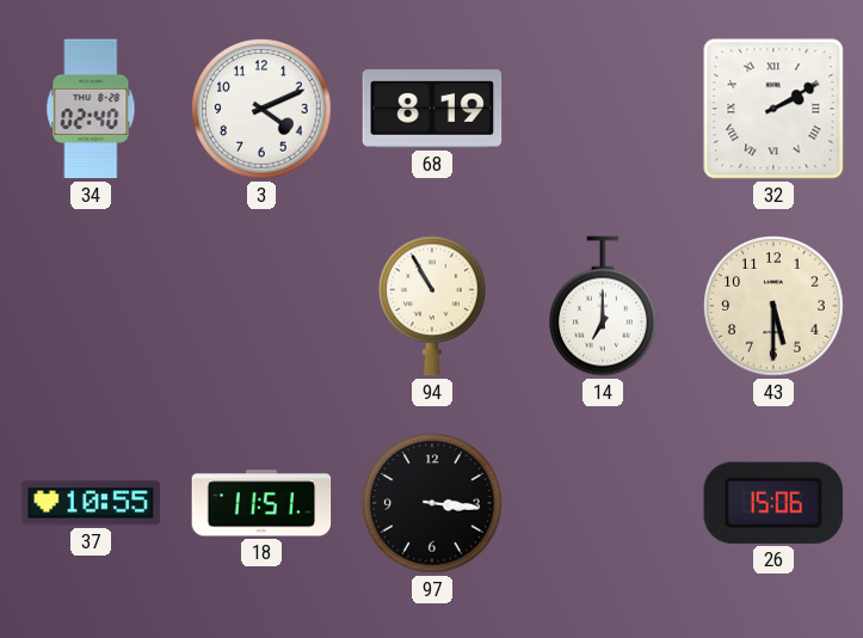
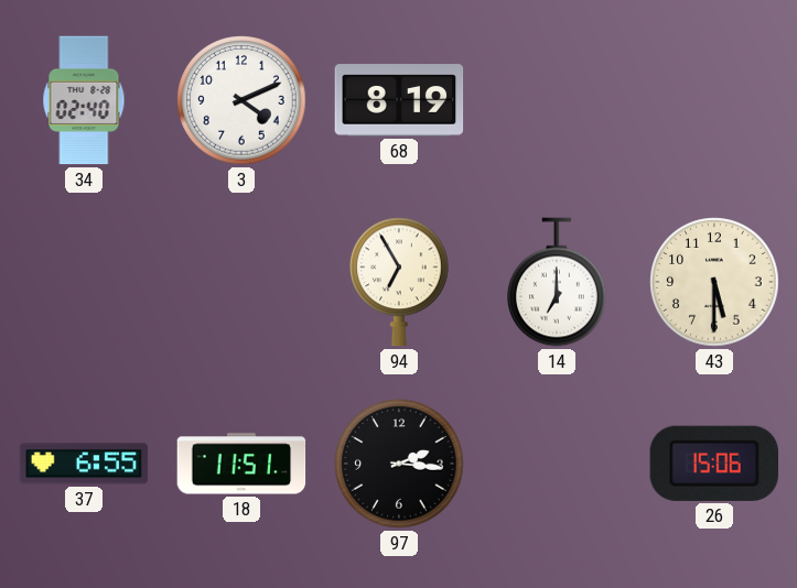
32: 2:10 -> none
94: 10:55 -> 6:55
37: 10:55 -> 6:55
97: 3:16 -> 2:16
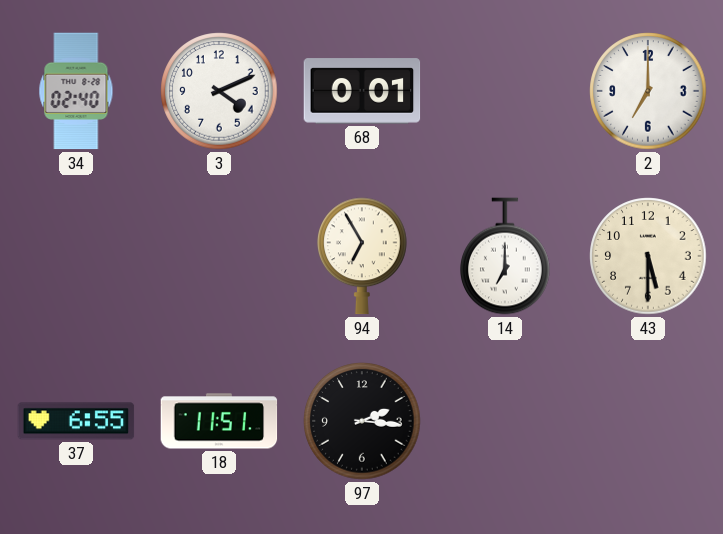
68: 8:19 -> 0:01
2: none -> 7:00
26: 15:06 -> none
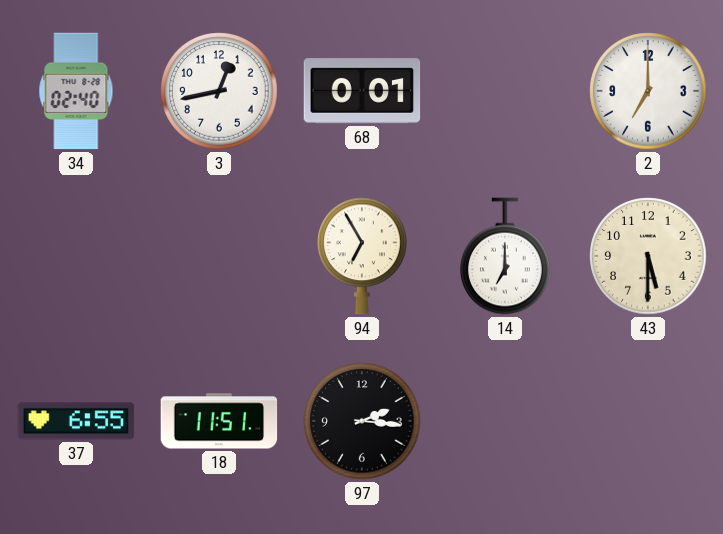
3: 4:11 -> 12:43
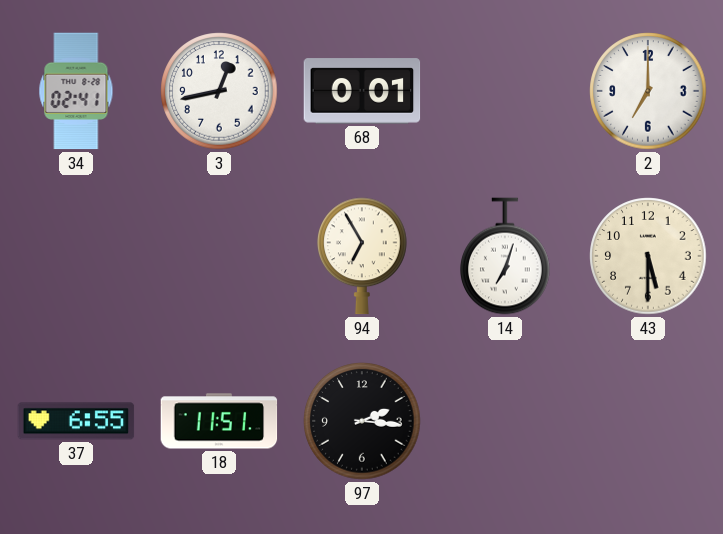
34: 02:40 -> 02:41
14: 7:00 -> 7:03
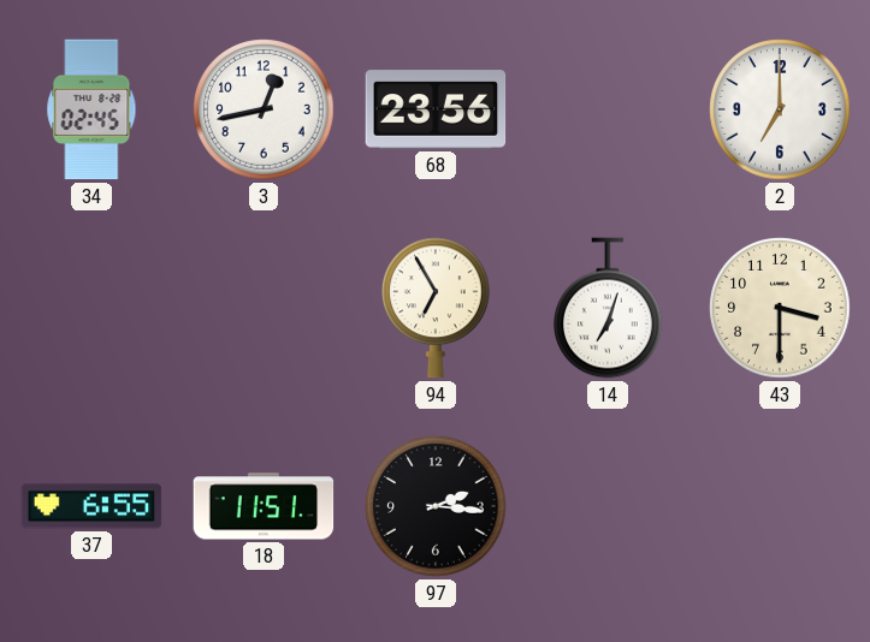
34: 02:41 -> 02:45
68: 0:01 -> 23:56
43: 5:30 -> 3:30
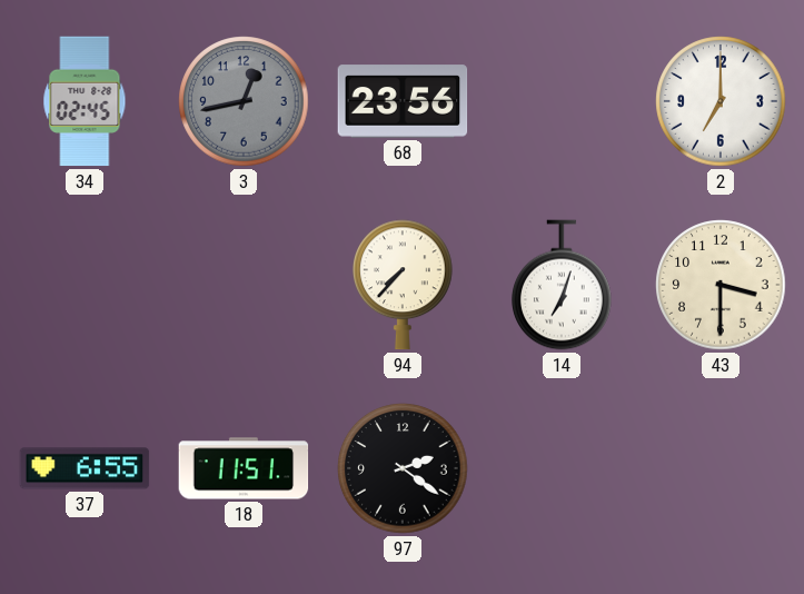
3 dial: white -> grey
94: 6:55 -> 7:37
97: 2:16 -> 2:21
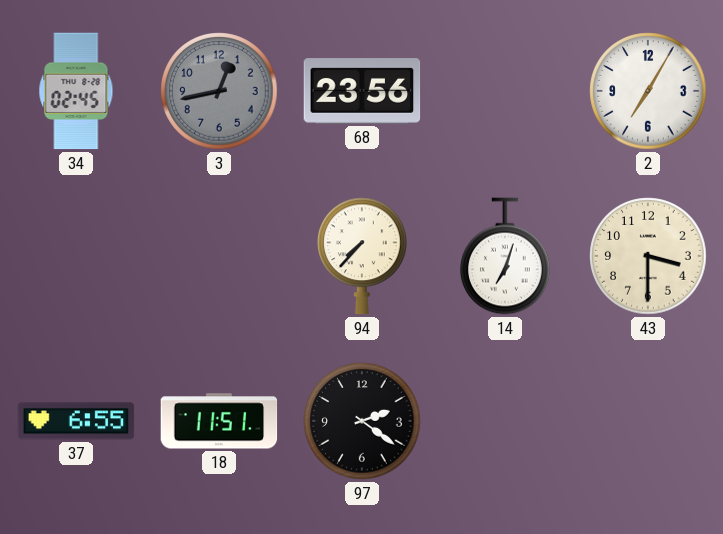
2: 7:00 -> 7:05
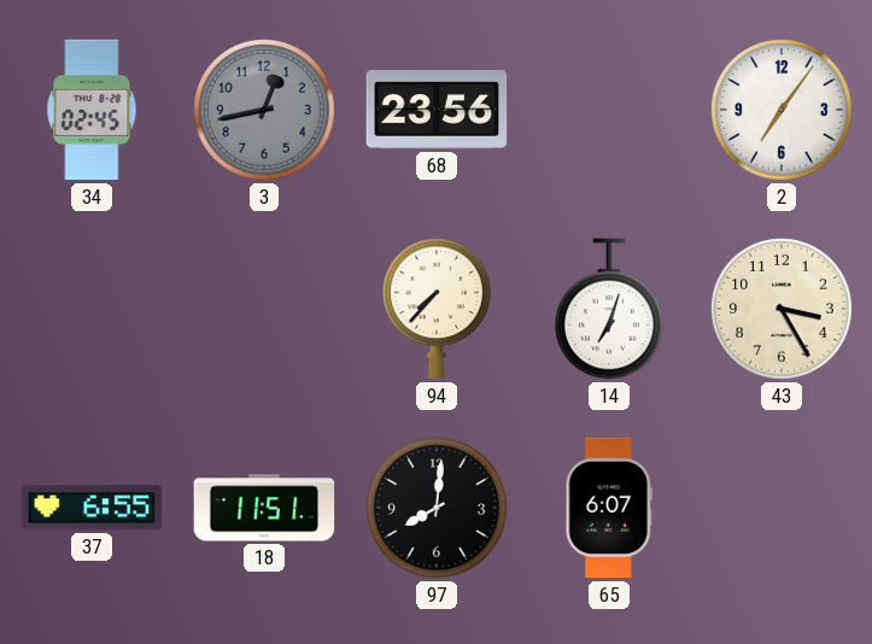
2: 7:05 -> 7:06
43: 3:30 -> 3:25
97: 2:21 -> 8:01
65: none -> 6:07
